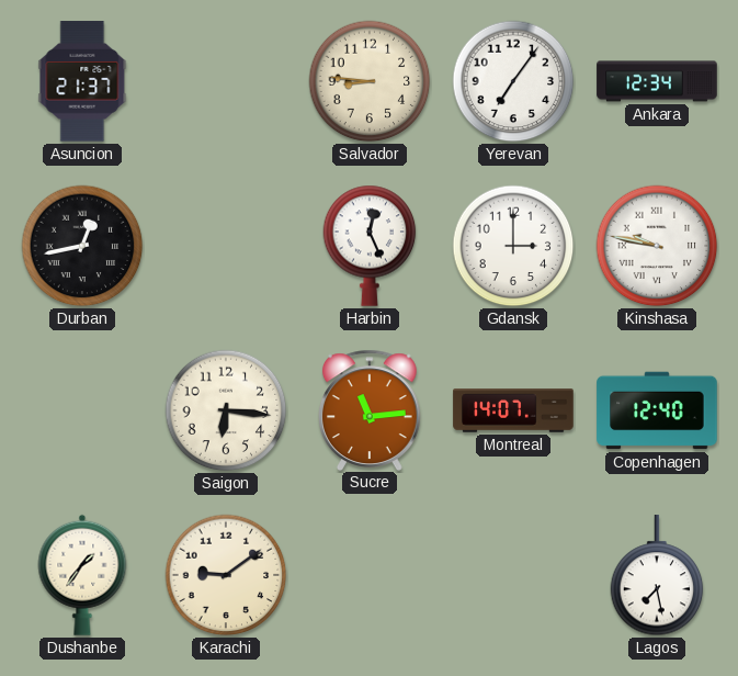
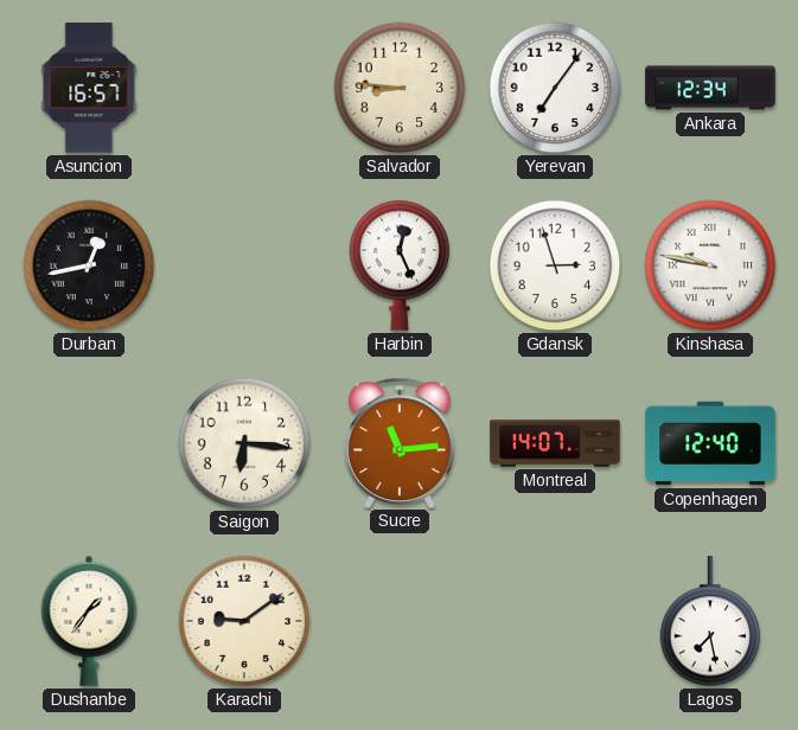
Asuncion: 21:37 -> 16:57
Gdansk: 3:00 -> 2:57
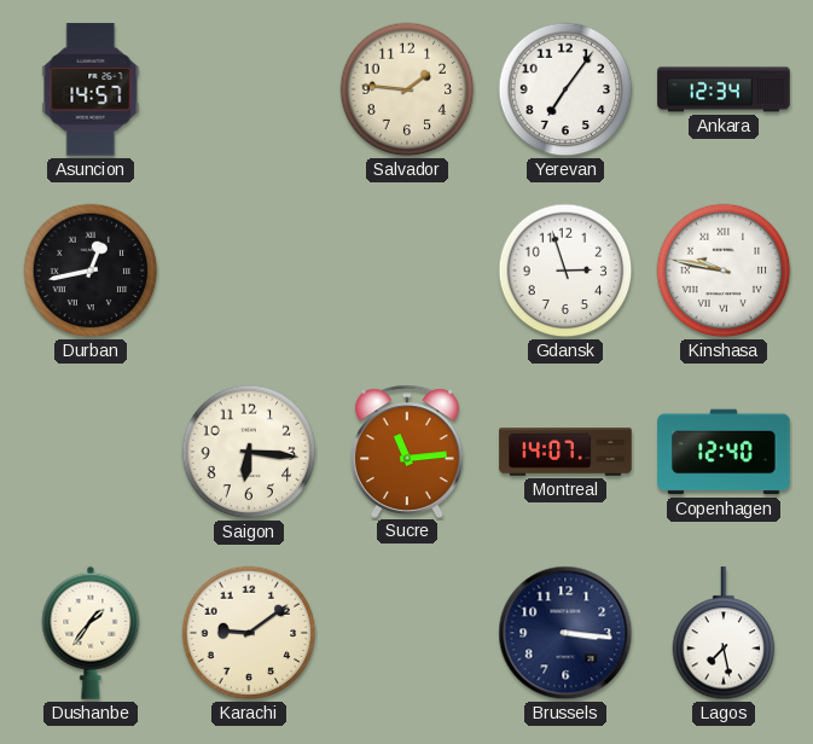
Asuncion: 16:57 -> 14:57
Salvador: 8:46 -> 1:46
Harbin: 12:26 -> none
Brussels: none -> 3:16
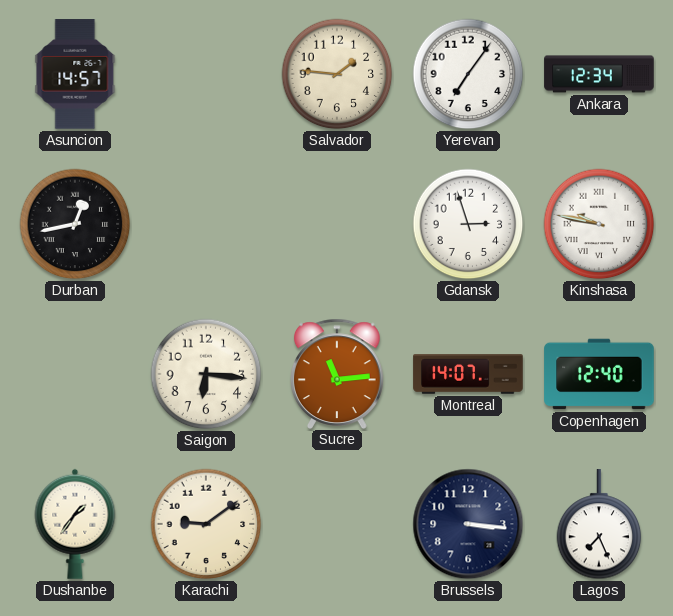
Lagos: 7:28 -> 7:26
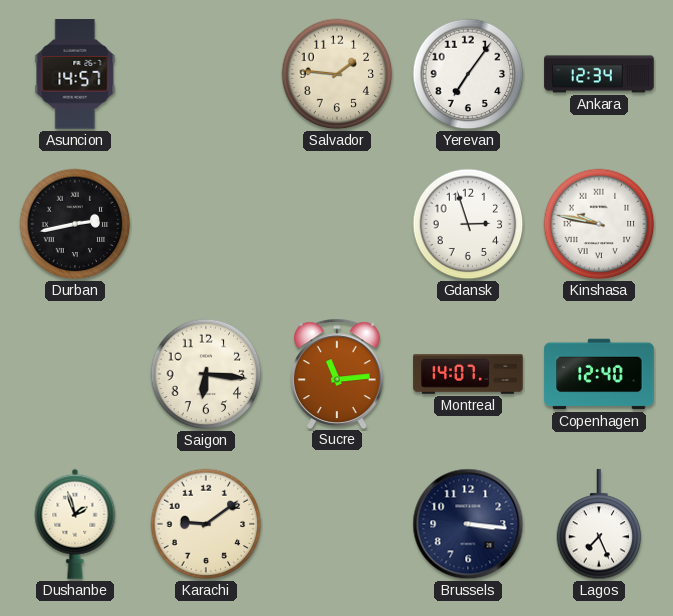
Durban: 12:43 -> 2:43
Dushanbe: 1:36 -> 1:57
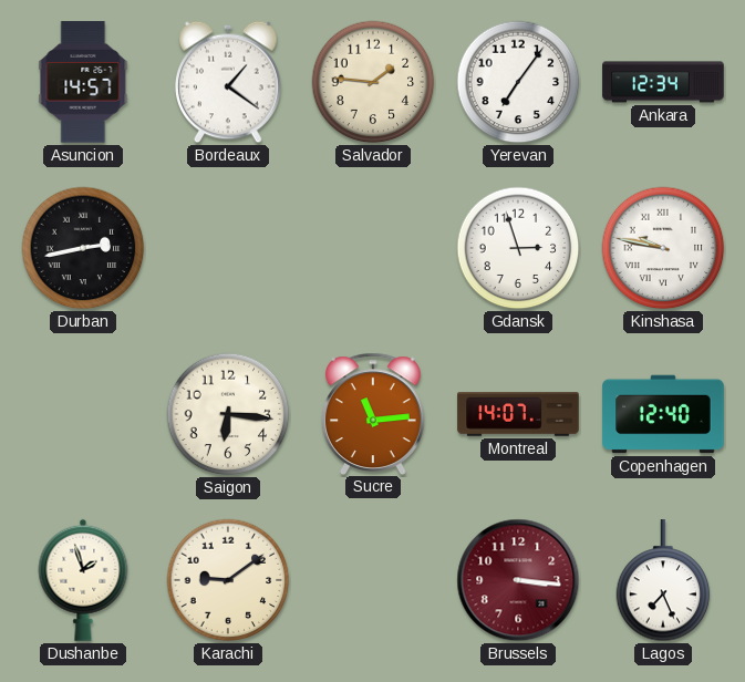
Bordeaux: none -> 1:21
Brussels dial: navy -> burgundy
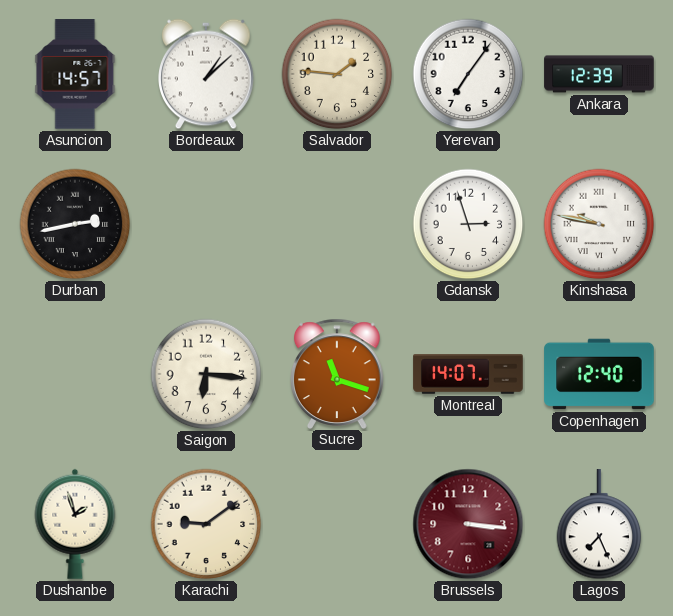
Bordeaux: 1:21 -> 1:08
Ankara: 12:34 -> 12:39
Sucre: 11:14 -> 11:18
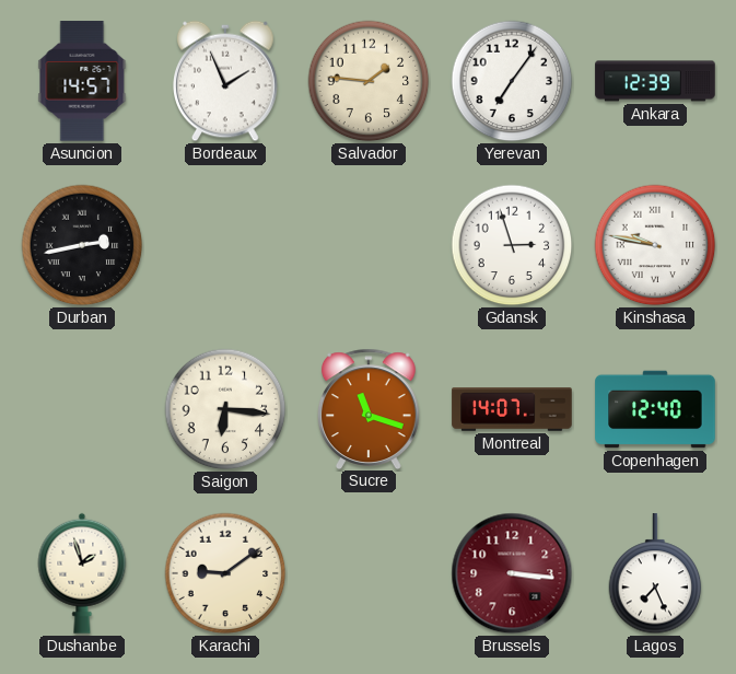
Bordeaux: 1:08 -> 1:56
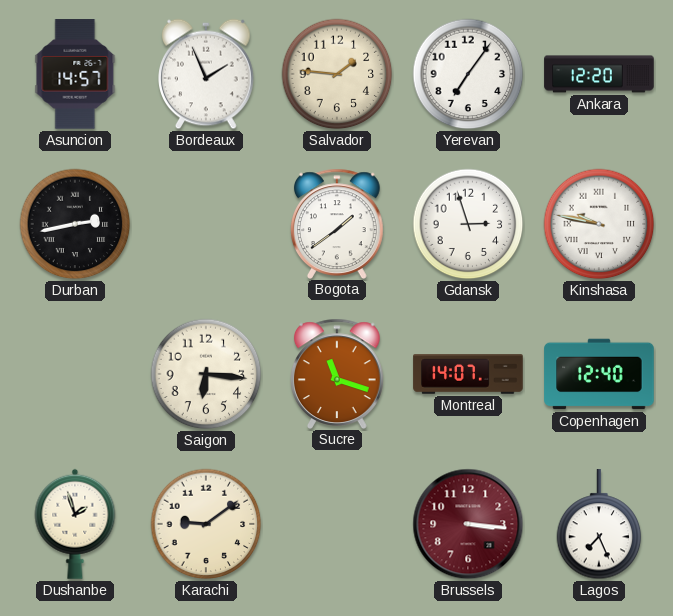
Ankara: 12:39 -> 12:20
Bogota: none -> 1:39
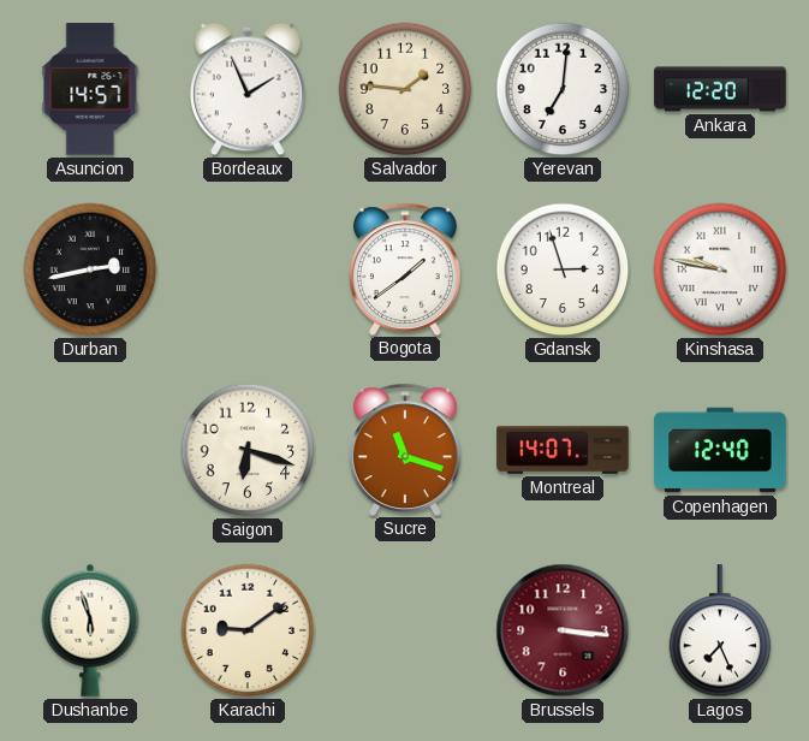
Yerevan: 7:06 -> 7:01
Saigon: 6:16 -> 6:18
Dushanbe: 1:57 -> 5:57
